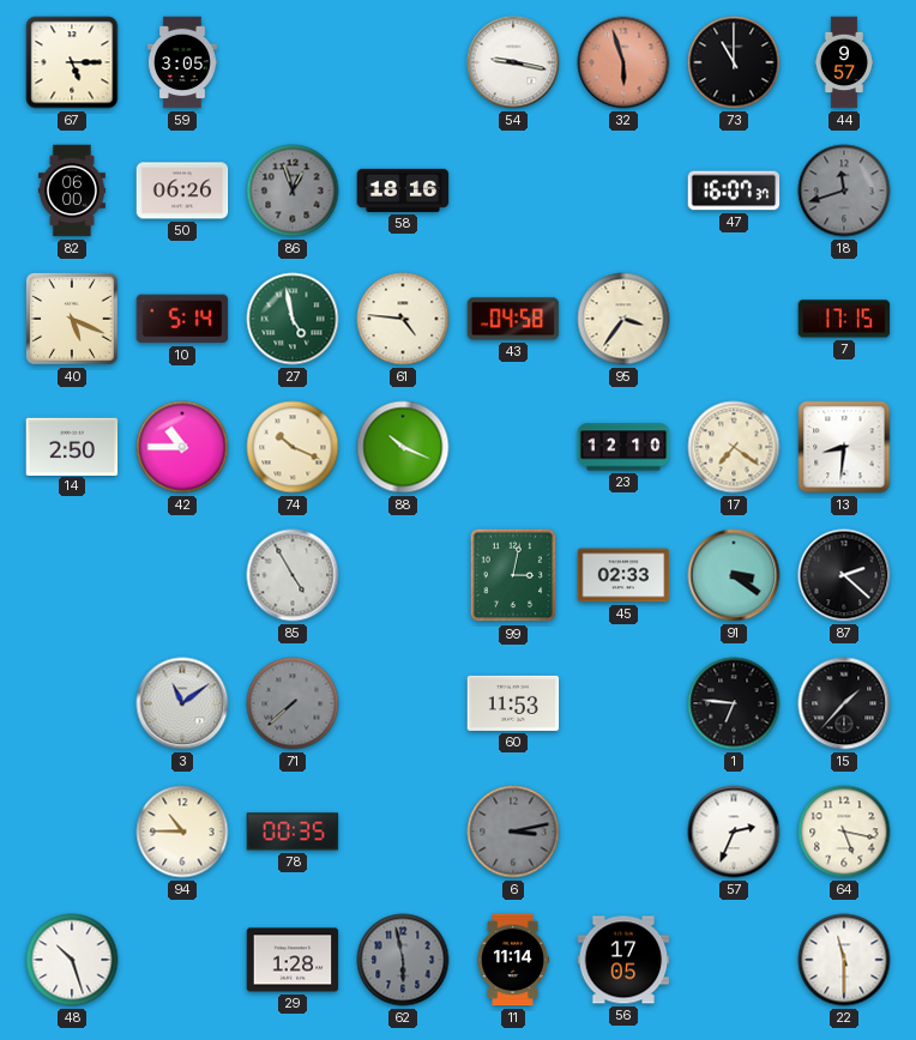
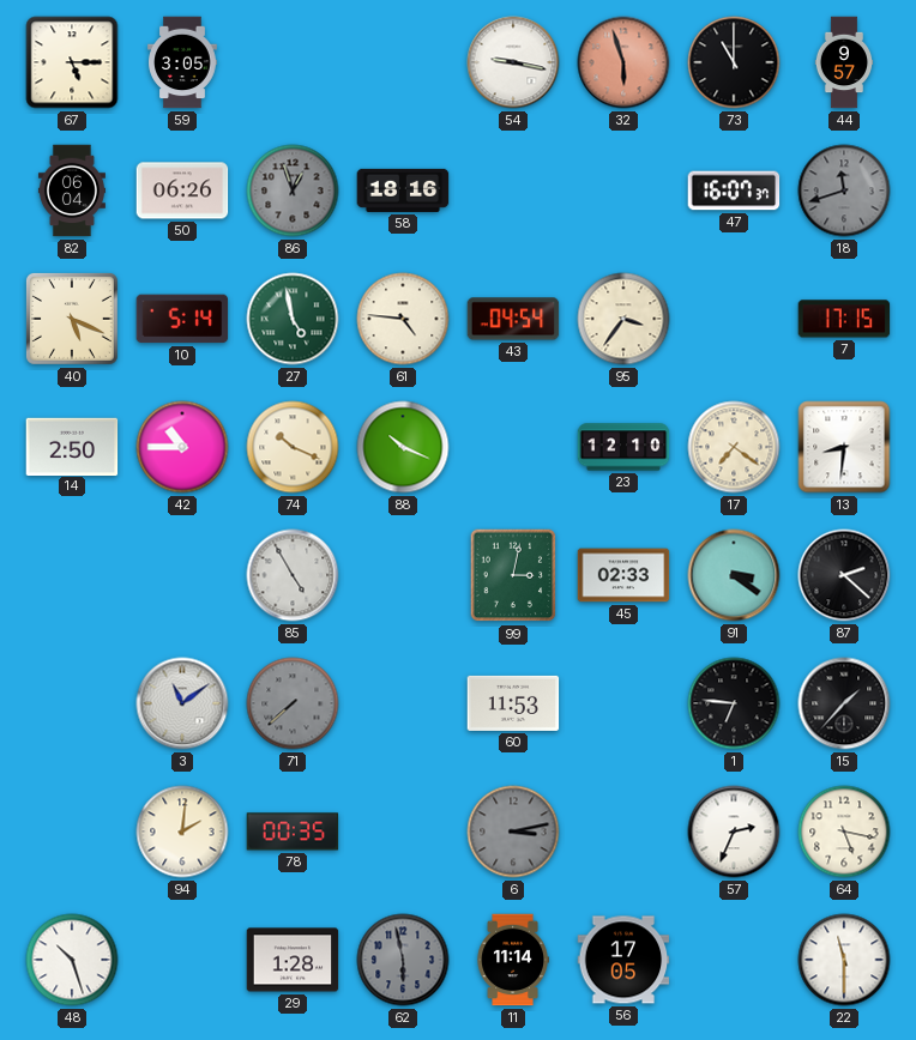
82: 06:00 -> 06:04
43: 04:58 -> 04:54
94: 10:45 -> 2:01
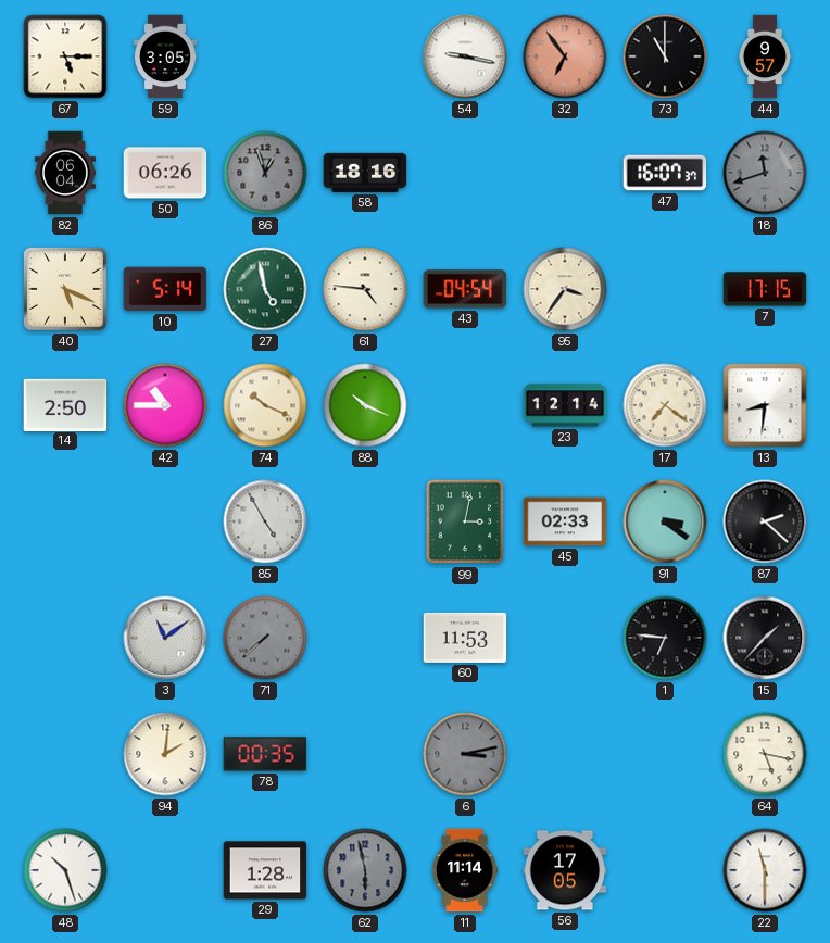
32: 5:57 -> 6:54
23: 12:10 -> 12:14
57: 2:34 -> none
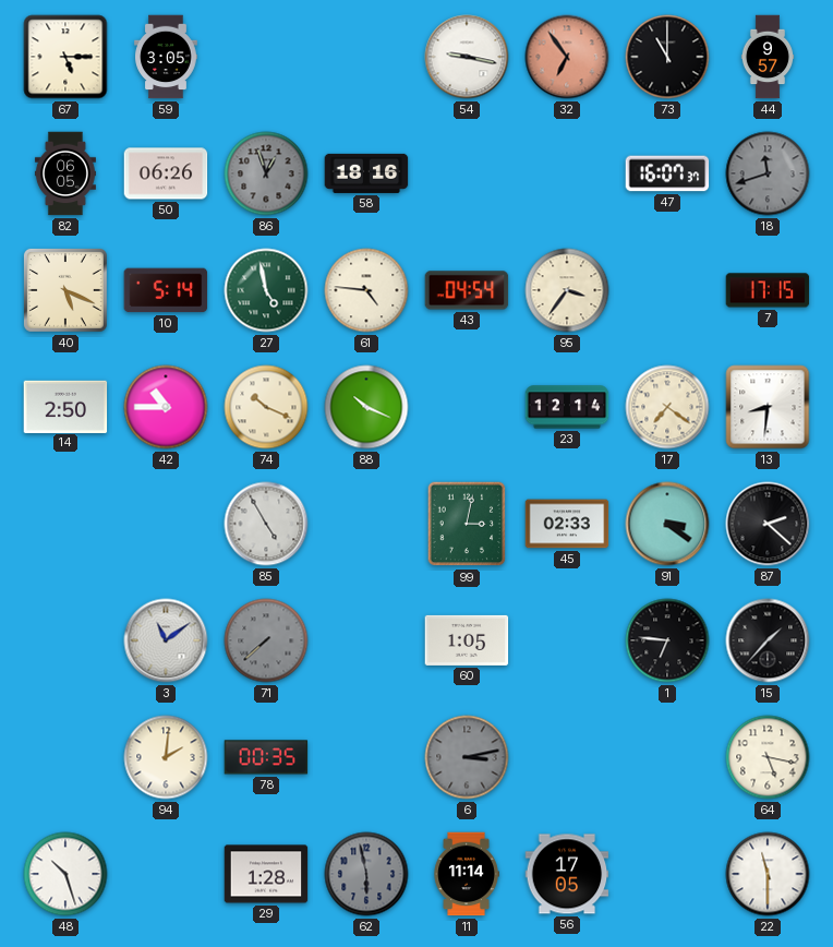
82: 06:04 -> 06:05
60: 11:53 -> 1:05
